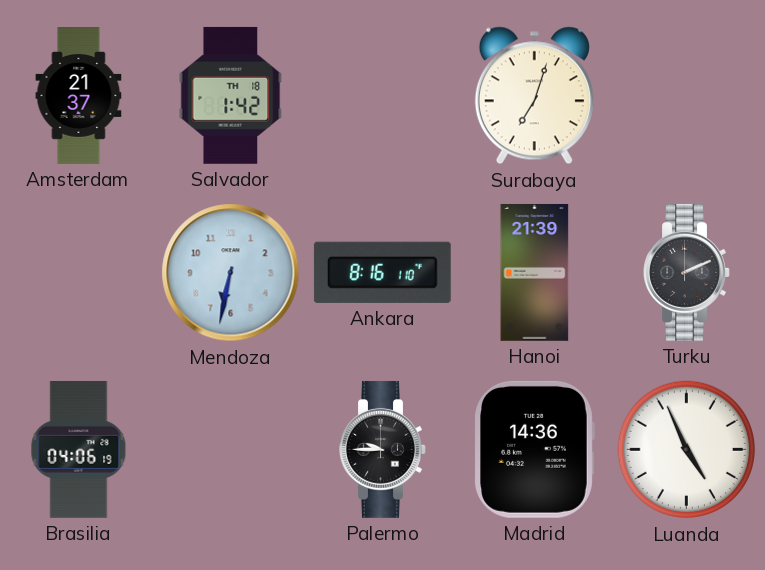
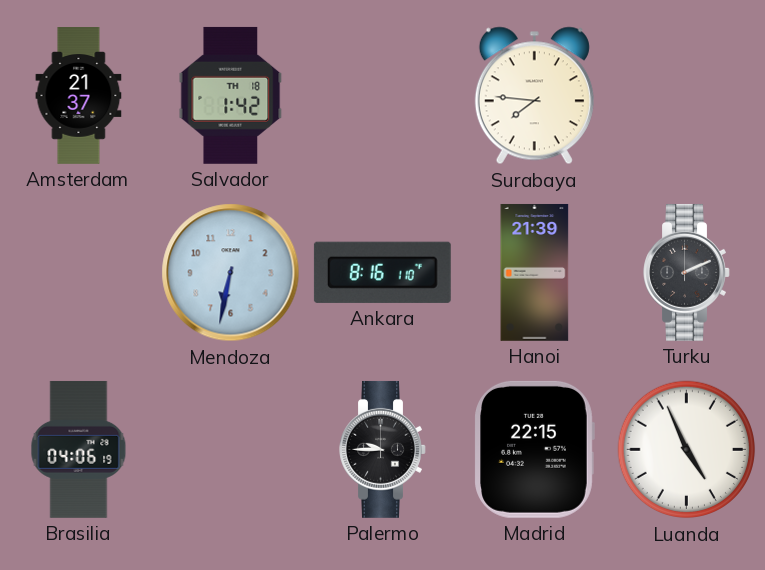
Surabaya: 7:03 -> 7:46
Madrid: 14:36 -> 22:15
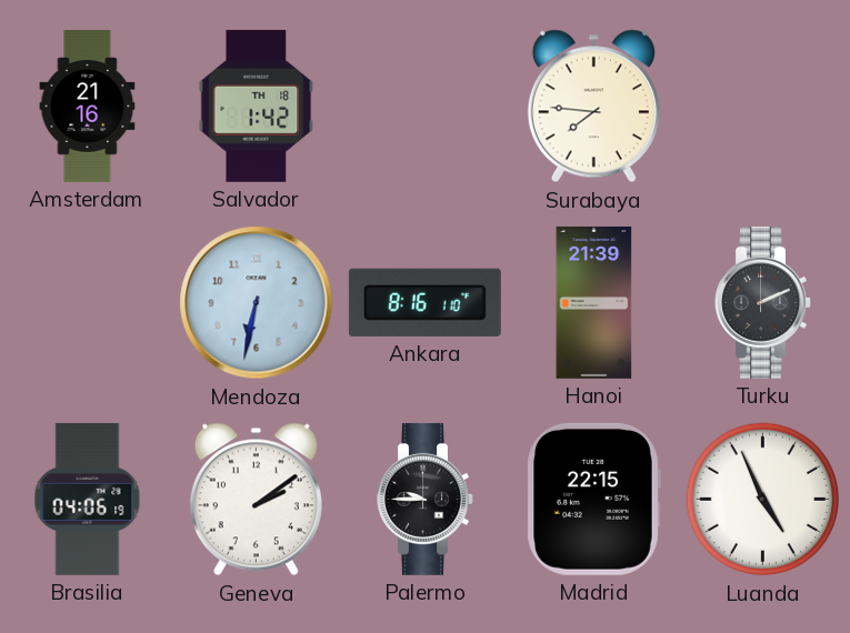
Amsterdam: 21:37 -> 21:16
Geneva: none -> 2:09
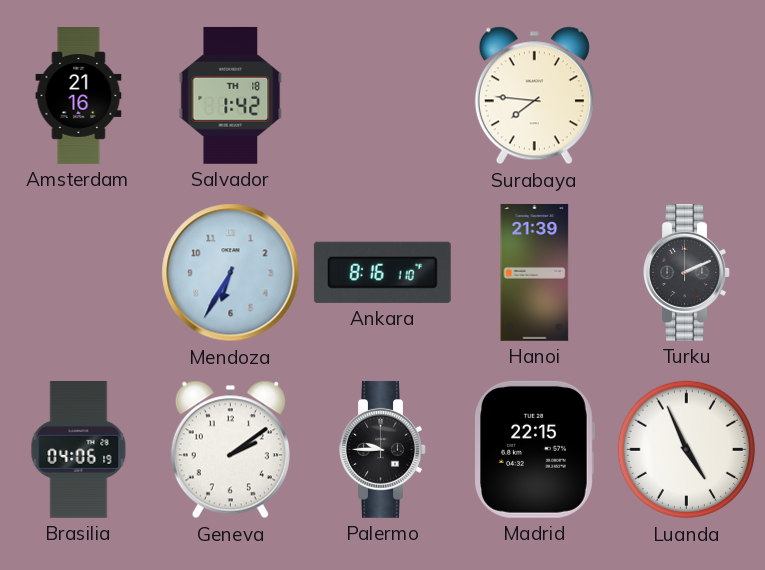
Mendoza: 6:32 -> 6:35
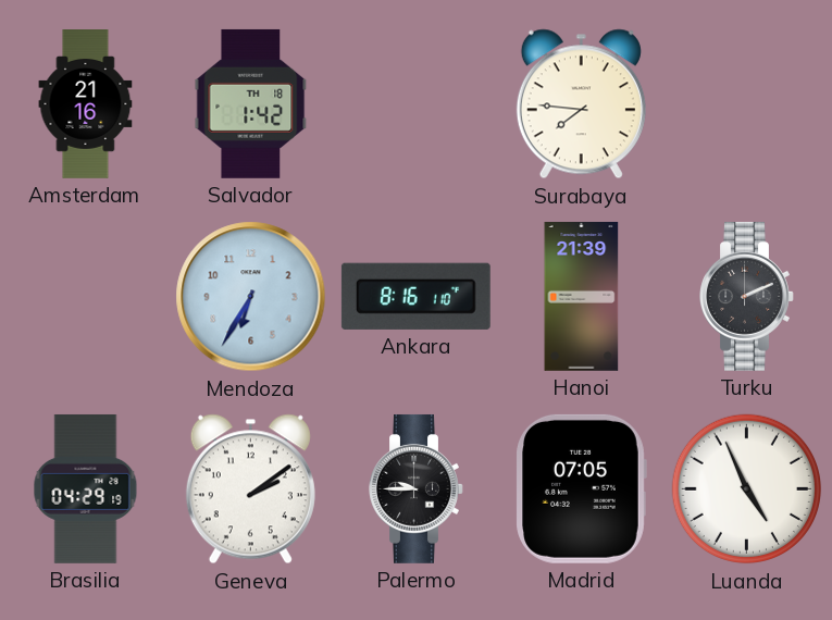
Brasilia: 04:06 -> 04:29
Madrid: 22:15 -> 07:05
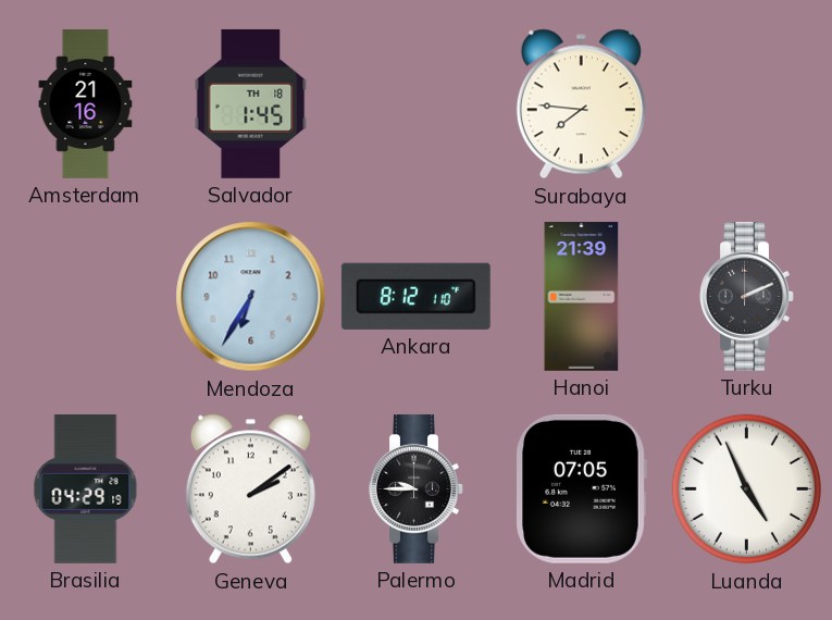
Salvador: 1:42 -> 1:45
Ankara: 8:16 -> 8:12
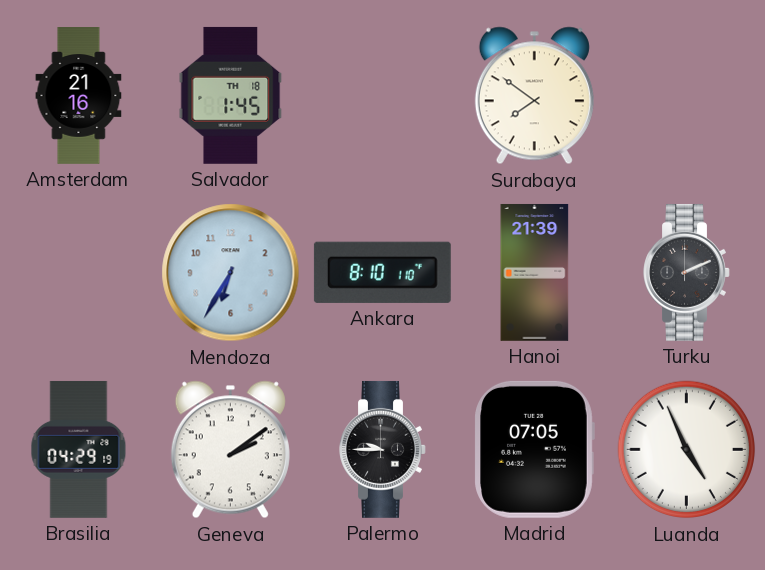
Surabaya: 7:46 -> 7:51
Ankara: 8:12 -> 8:10
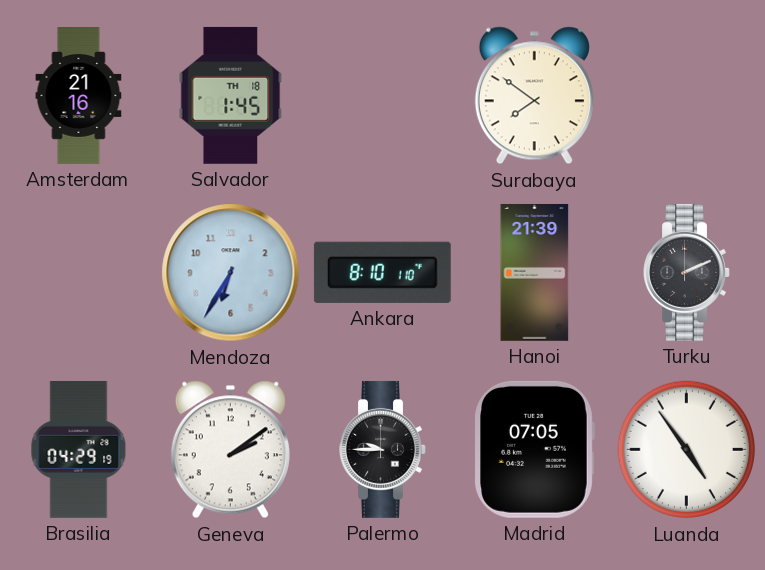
Luanda: 4:56 -> 4:54
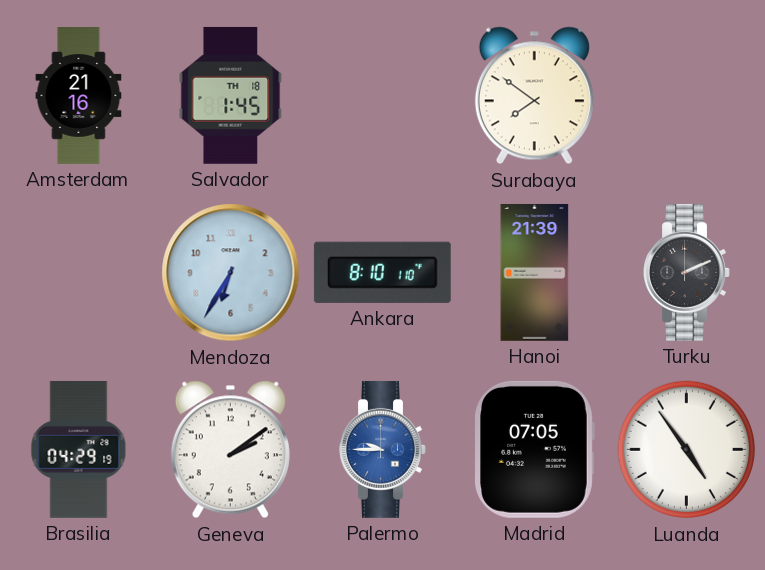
Palermo dial: black -> blue
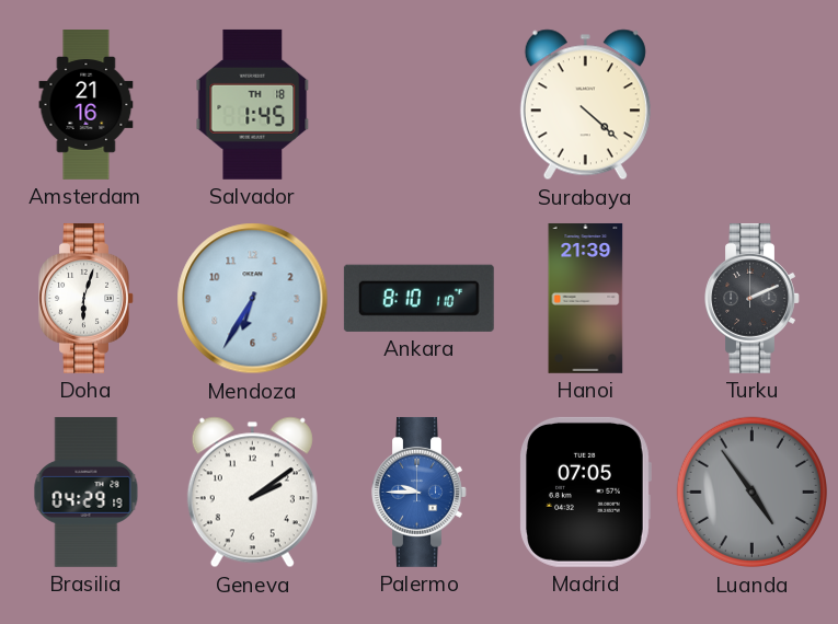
Surabaya: 7:51 -> 4:22
Doha: none -> 6:03
Luanda dial: white -> grey
